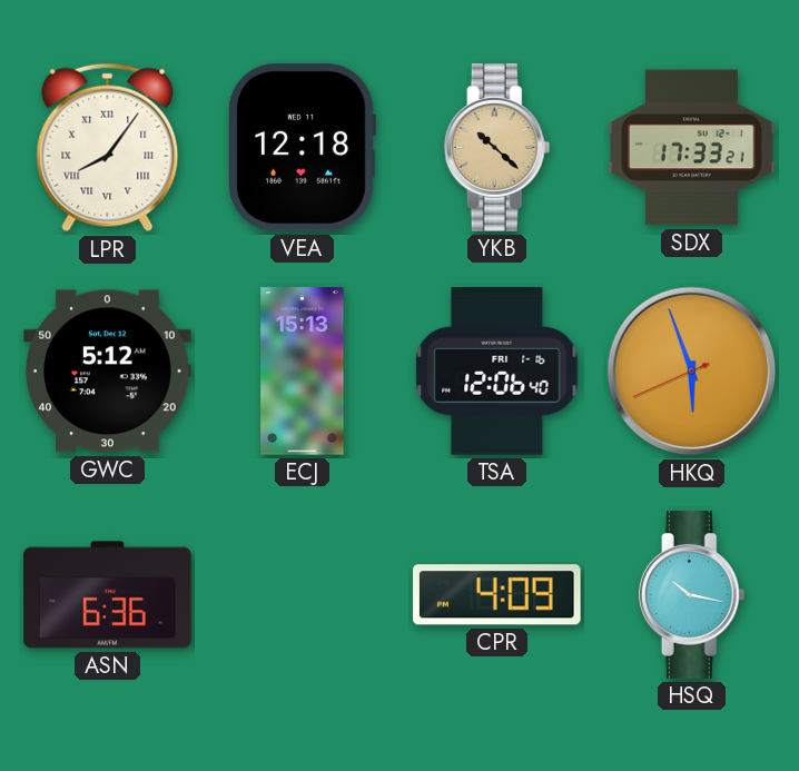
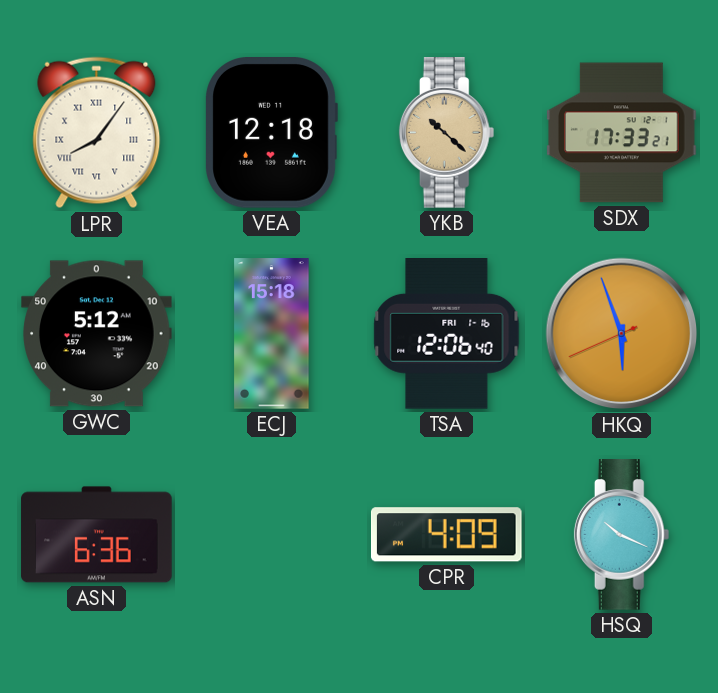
ECJ: 15:13 -> 15:18
HSQ: 10:17 -> 10:19
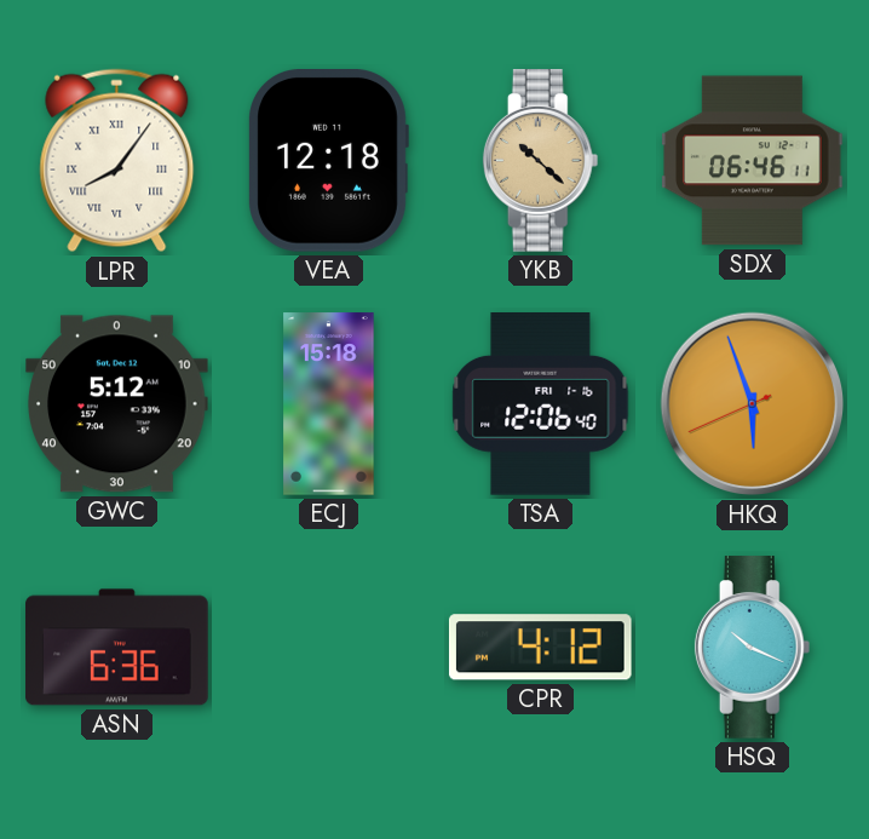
SDX: 17:33 -> 06:46
CPR: 4:09 -> 4:12
